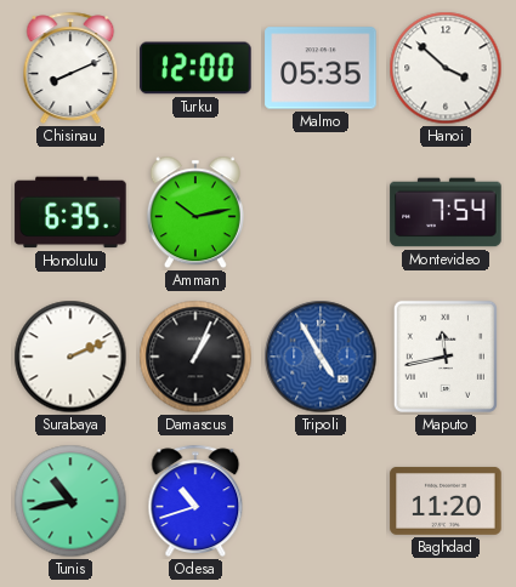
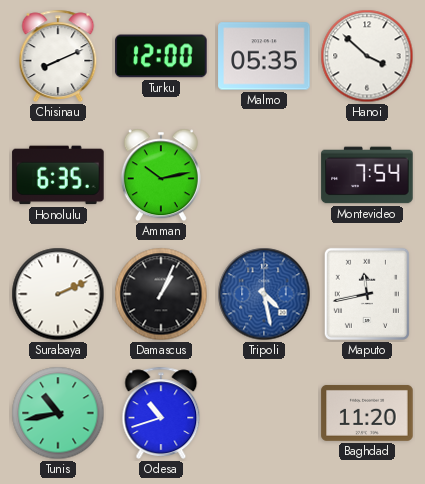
Tripoli: 4:55 -> 4:28
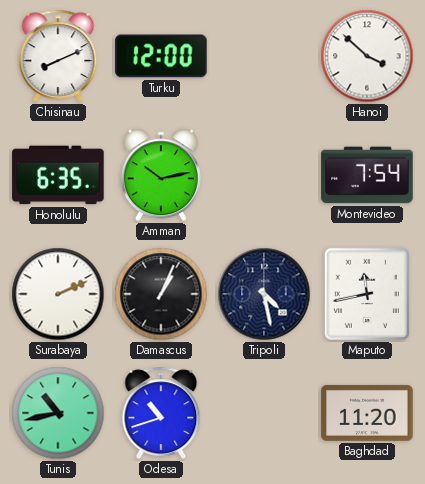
Malmo: 05:35 -> none
Tripoli dial: blue -> navy
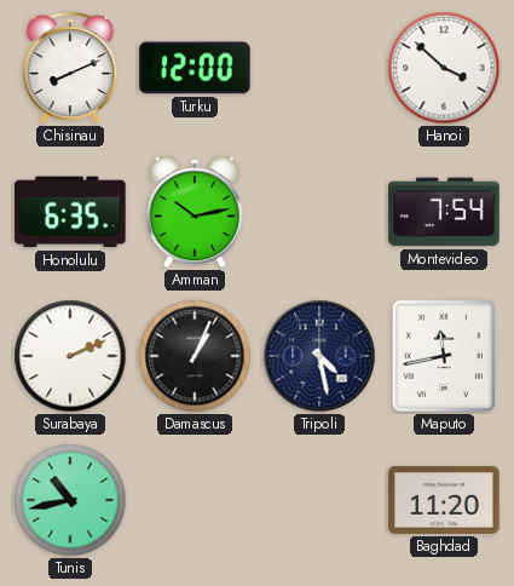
Odesa: 10:42 -> none
